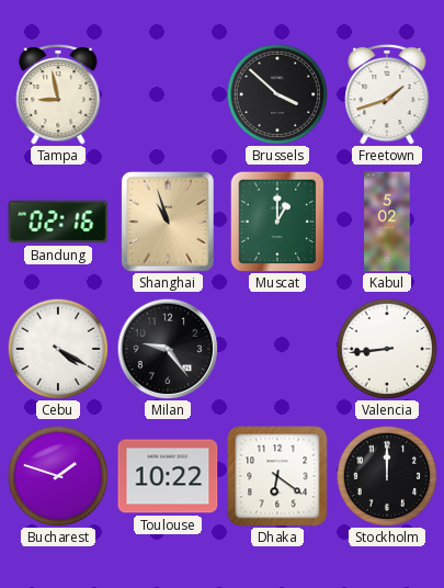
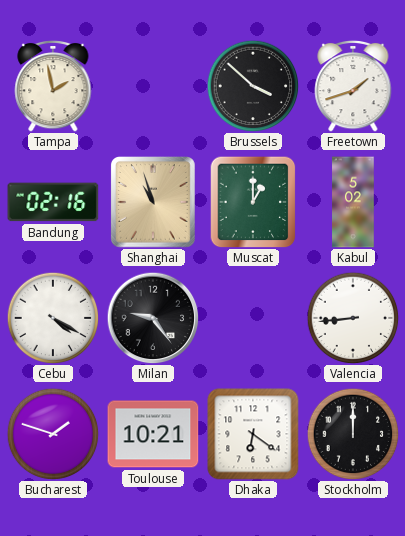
Tampa: 8:58 -> 1:58
Toulouse: 10:22 -> 10:21
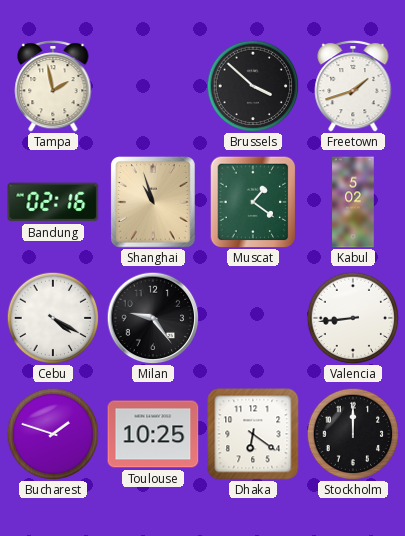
Muscat: 1:00 -> 1:21
Toulouse: 10:21 -> 10:25
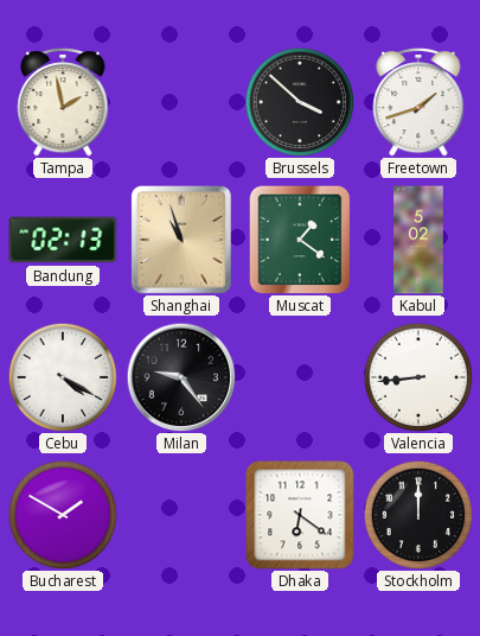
Bandung: 02:16 -> 02:13
Bucharest: 1:48 -> 1:50
Toulouse: 10:25 -> none
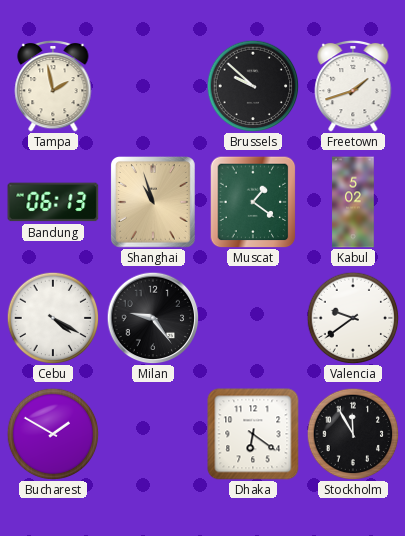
Brussels: 3:52 -> 9:52
Bandung: 02:13 -> 06:13
Valencia: 8:44 -> 9:39
Stockholm: 12:00 -> 11:55
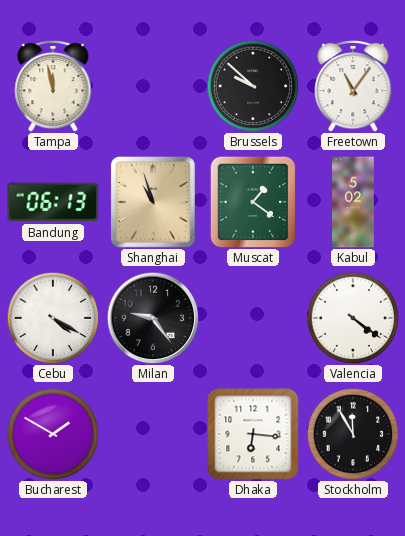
Tampa: 1:58 -> 11:58
Freetown: 1:42 -> 11:06
Valencia: 9:39 -> 4:21
Dhaka: 6:21 -> 6:16
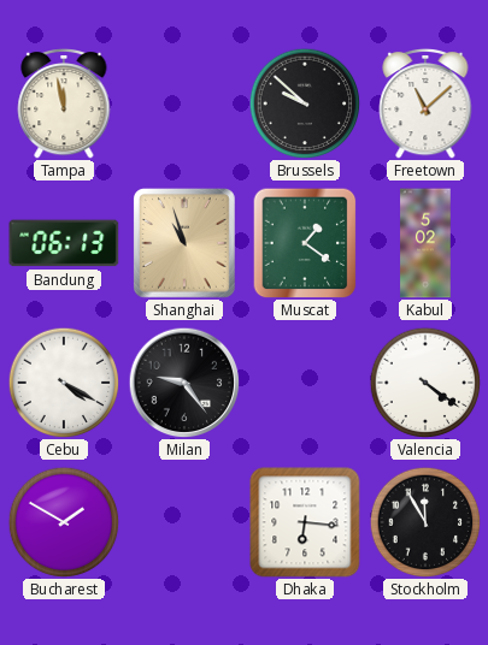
Freetown: 11:06 -> 11:08
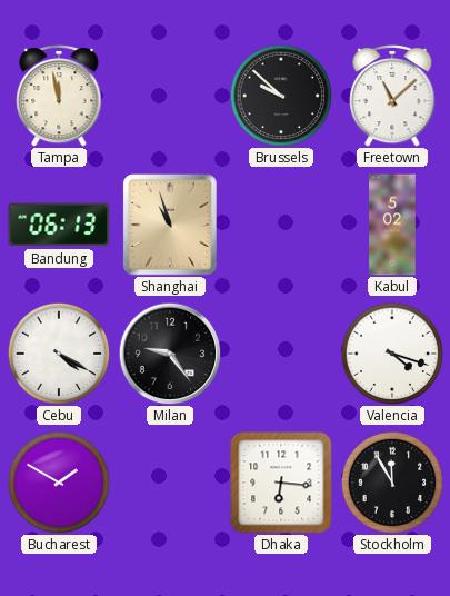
Muscat: 1:21 -> none
Valencia: 4:21 -> 4:18
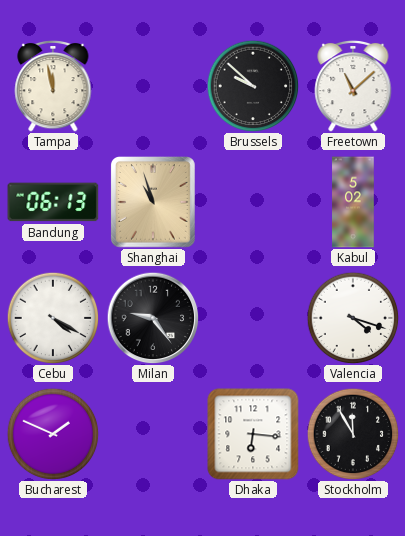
Bucharest: 1:50 -> 1:49
